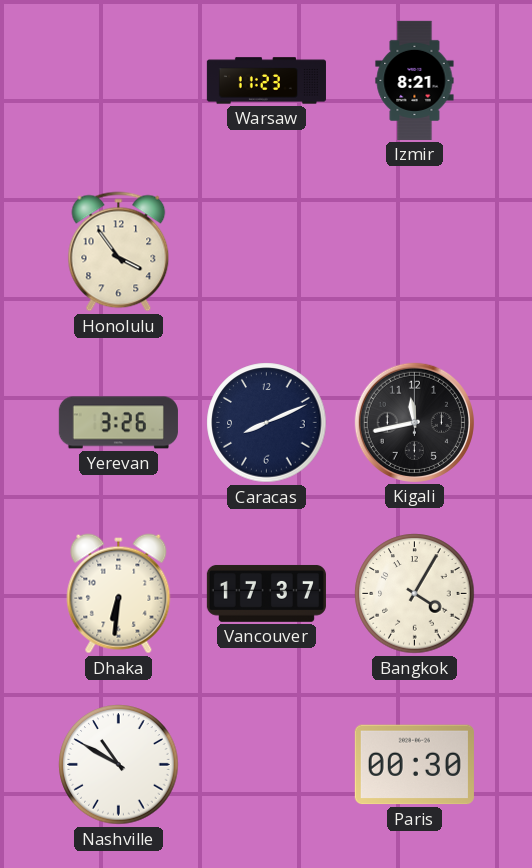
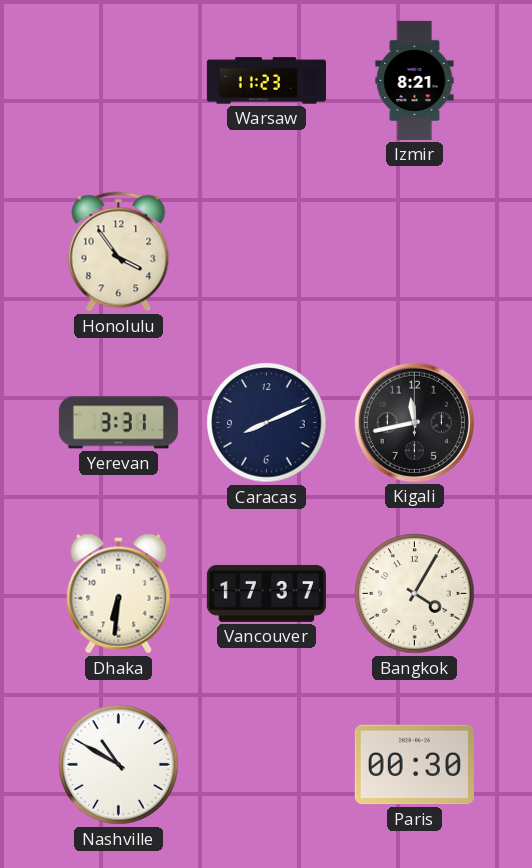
Yerevan: 3:26 -> 3:31
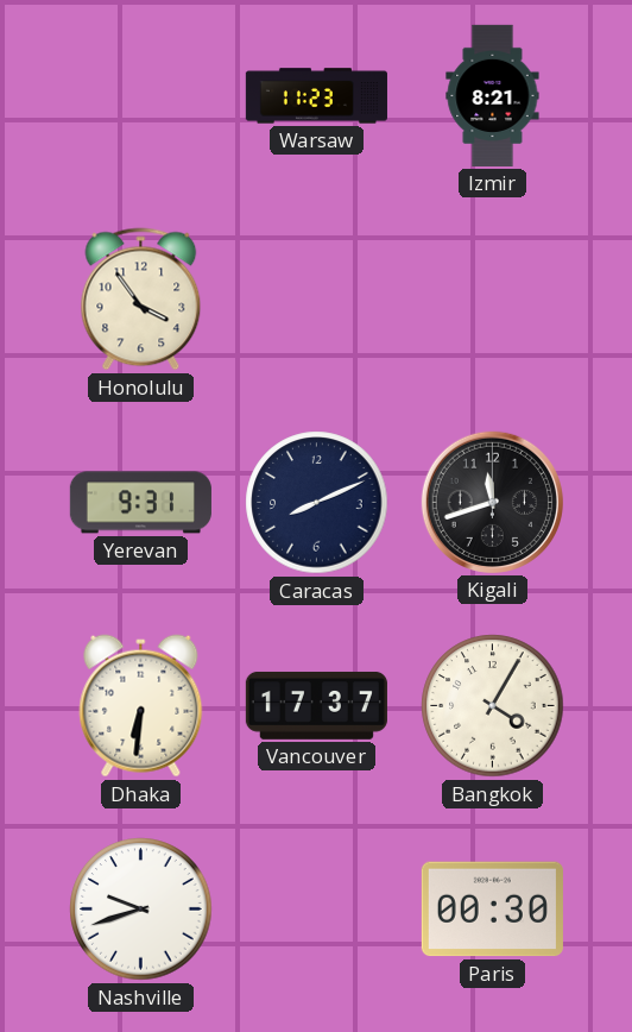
Yerevan: 3:31 -> 9:31
Kigali: 11:43 -> 11:42
Nashville: 10:50 -> 9:42
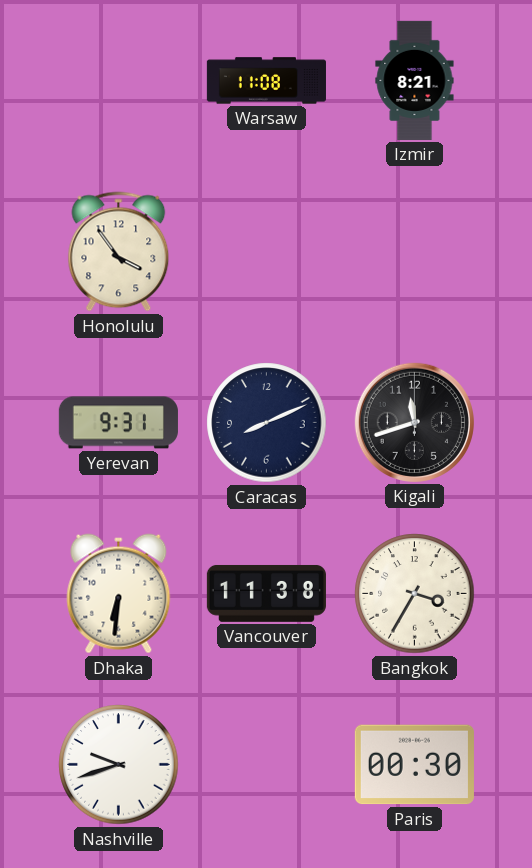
Warsaw: 11:23 -> 11:08
Vancouver: 17:37 -> 11:38
Bangkok: 4:05 -> 3:35
